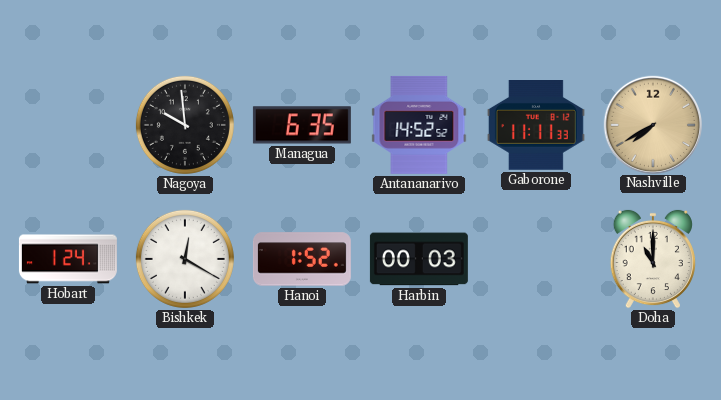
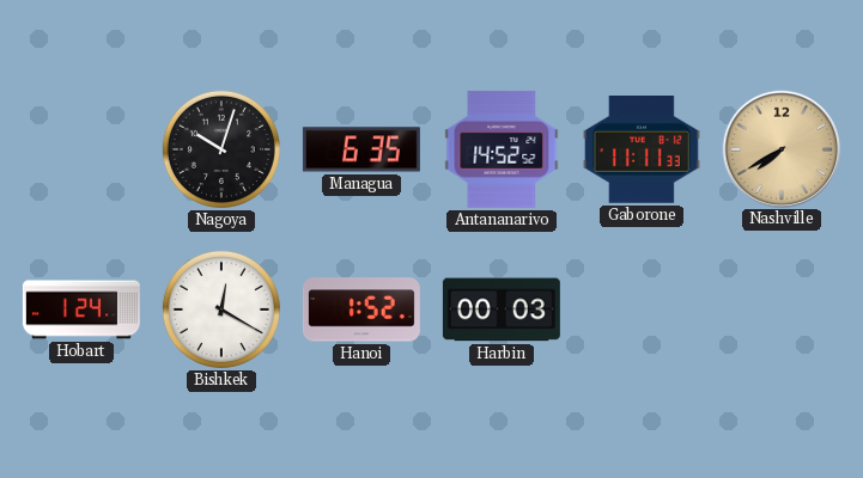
Nagoya: 9:59 -> 10:03
Doha: 11:00 -> none
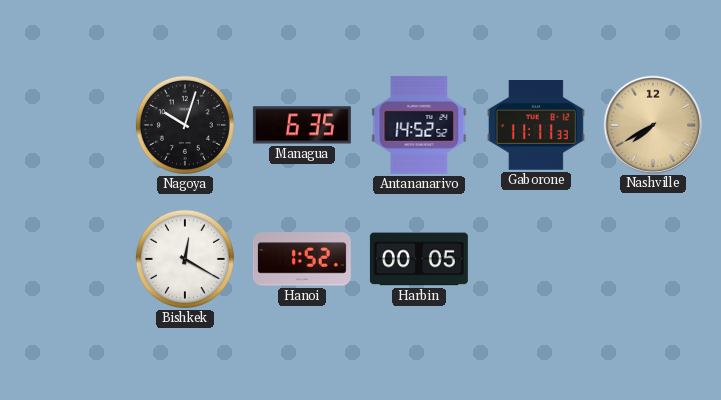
Hobart: 1:24 -> none
Harbin: 00:03 -> 00:05
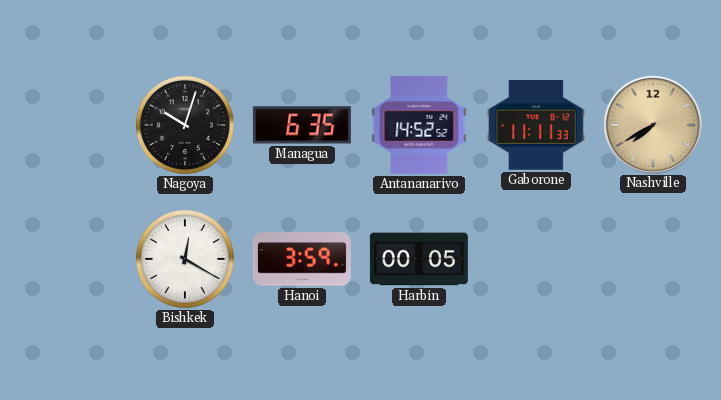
Hanoi: 1:52 -> 3:59
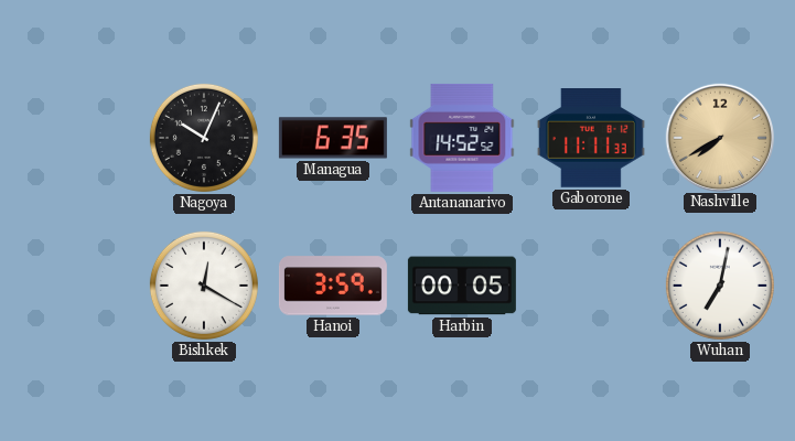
Nagoya: 10:03 -> 10:04
Wuhan: none -> 7:02
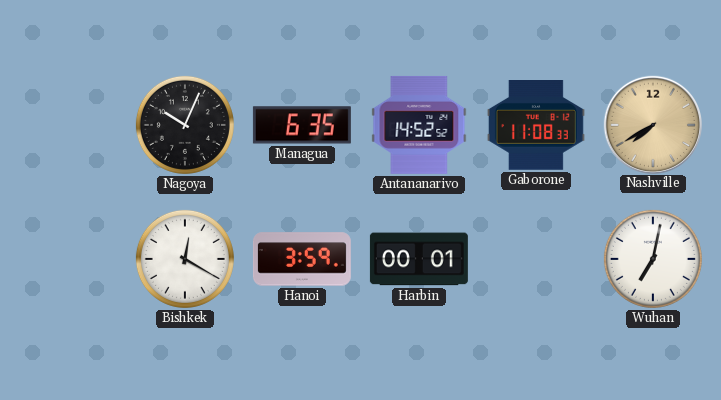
Gaborone: 11:11 -> 11:08
Harbin: 00:05 -> 00:01
